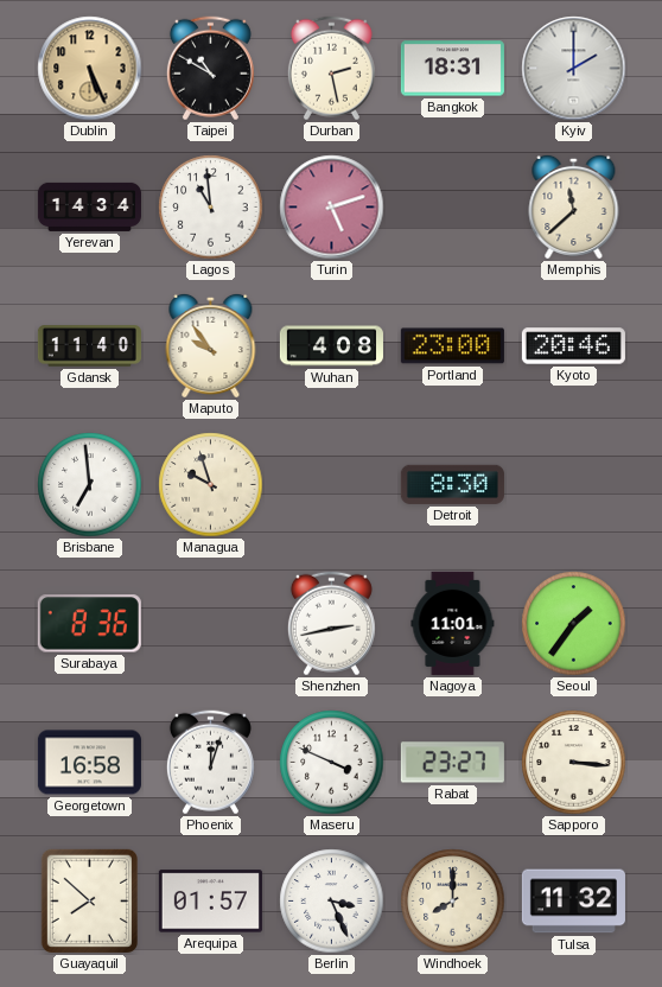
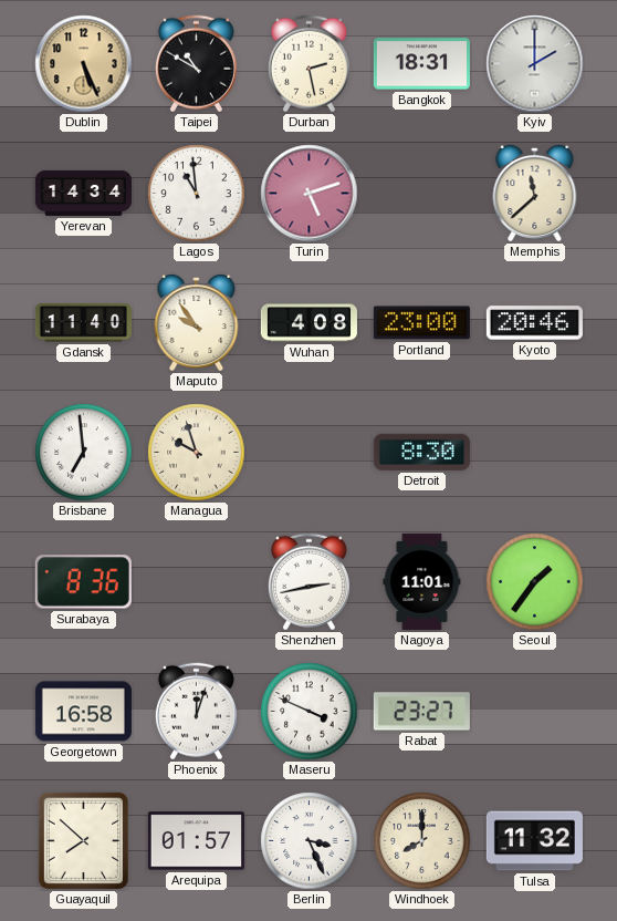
Sapporo: 3:16 -> none
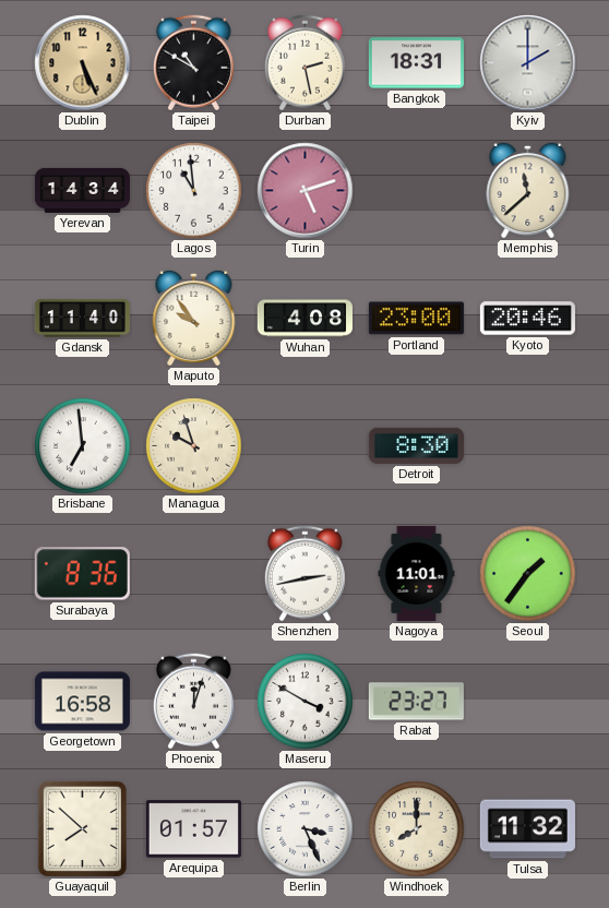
Maseru: 3:49 -> 3:50
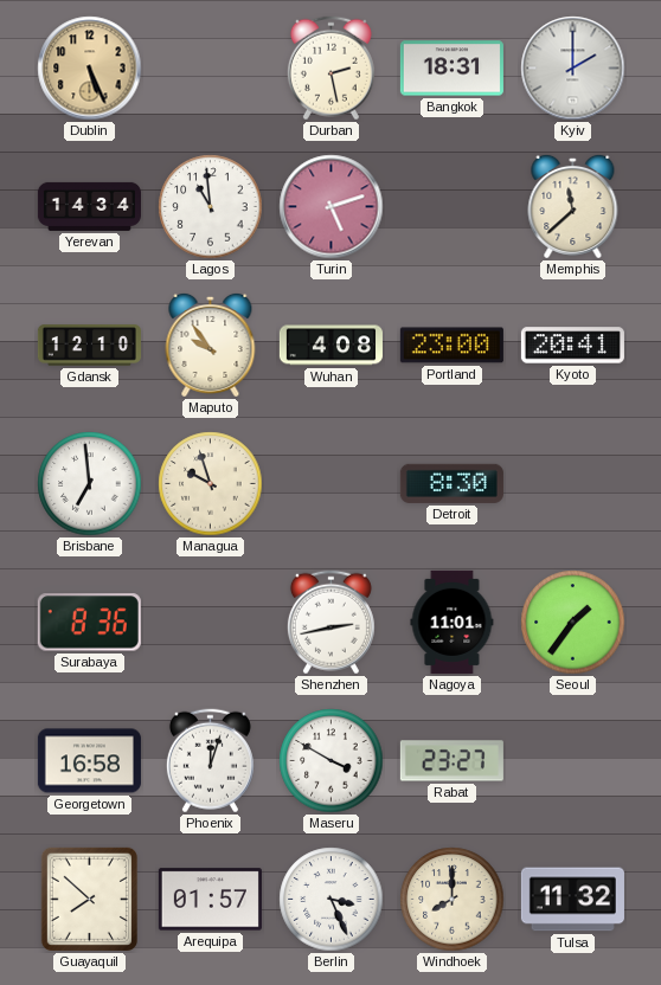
Taipei: 10:50 -> none
Gdansk: 11:40 -> 12:10
Kyoto: 20:46 -> 20:41
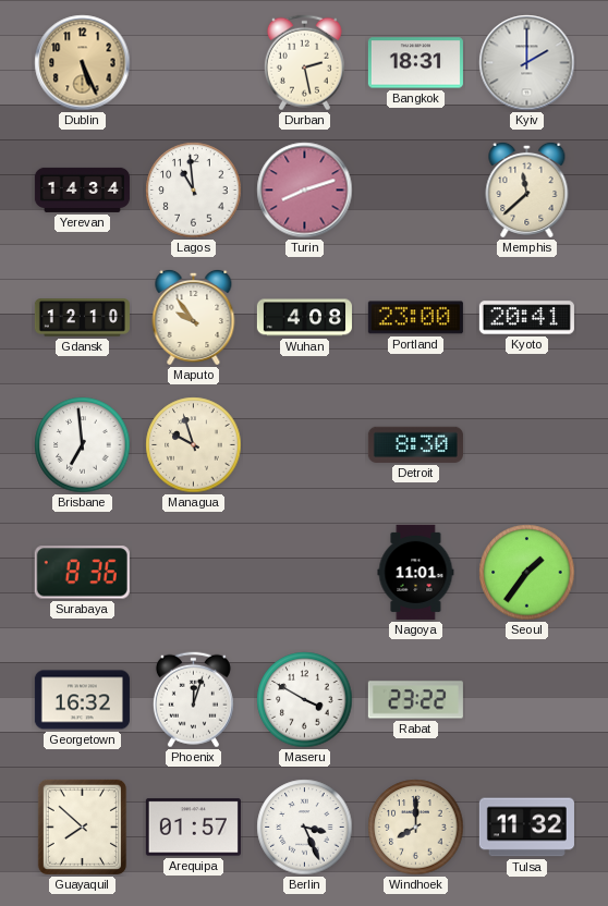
Turin: 5:12 -> 8:12
Shenzhen: 2:43 -> none
Georgetown: 16:58 -> 16:32
Rabat: 23:27 -> 23:22
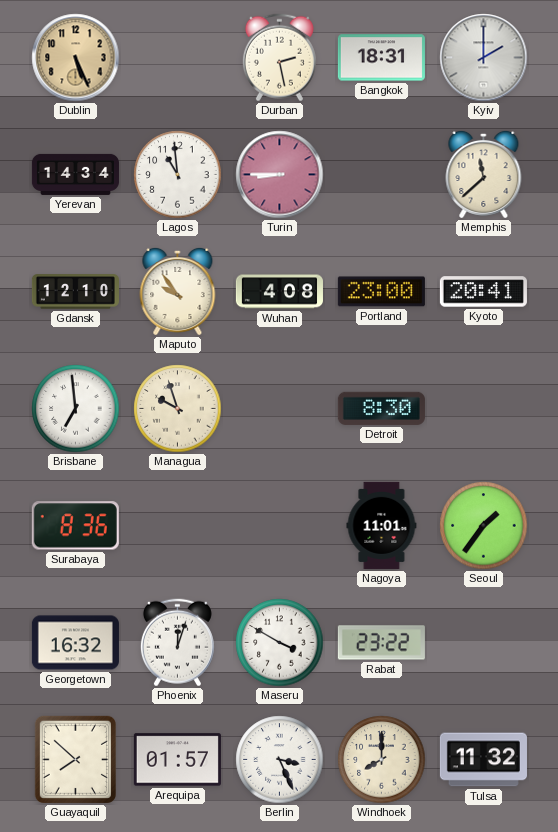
Turin: 8:12 -> 8:45
